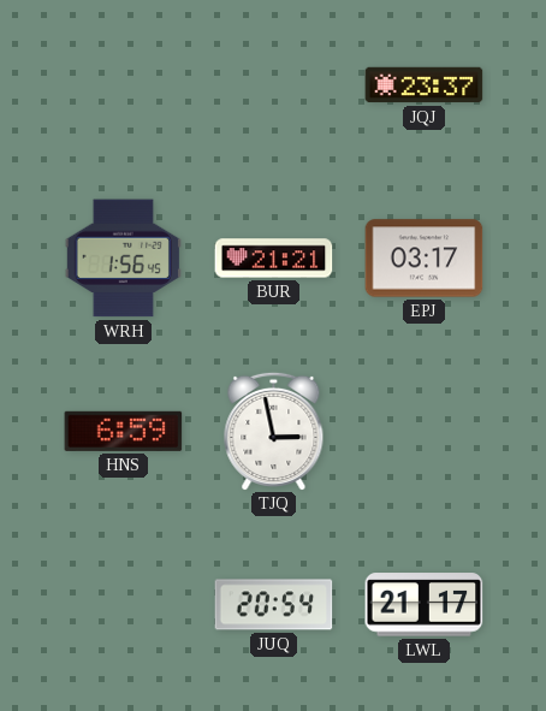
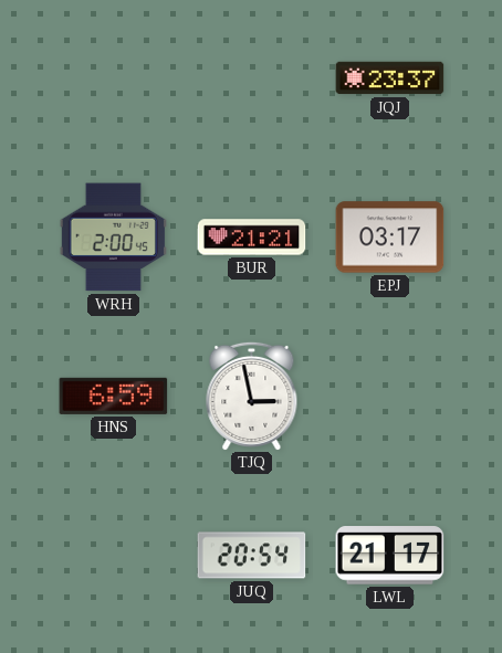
WRH: 1:56 -> 2:00
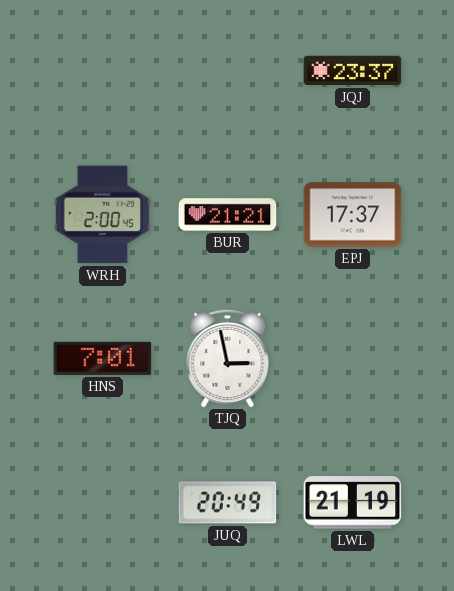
EPJ: 03:17 -> 17:37
HNS: 6:59 -> 7:01
JUQ: 20:54 -> 20:49
LWL: 21:17 -> 21:19
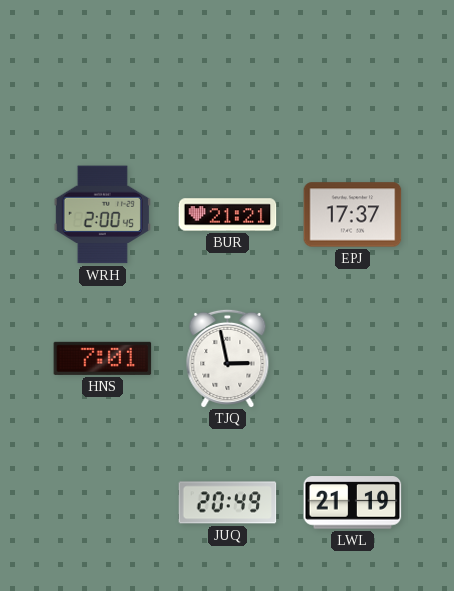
JQJ: 23:37 -> none
